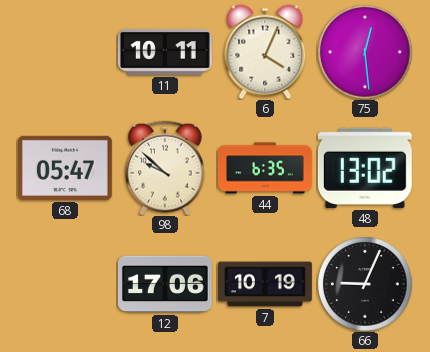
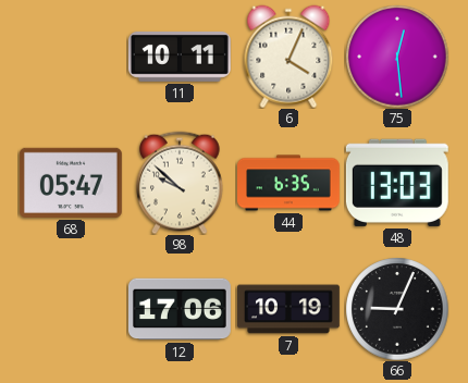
48: 13:02 -> 13:03
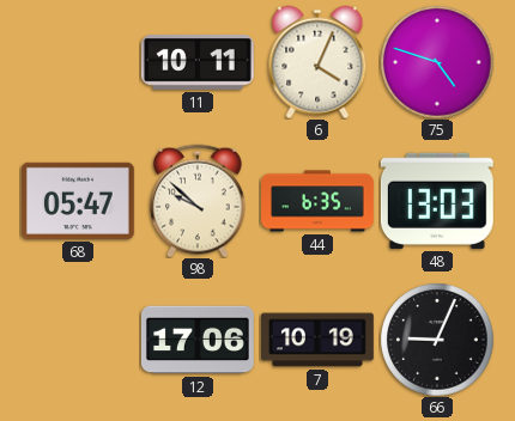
75: 12:29 -> 4:48
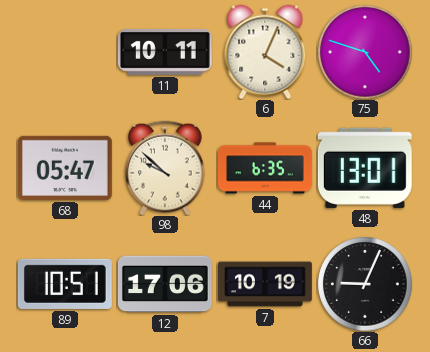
48: 13:03 -> 13:01
89: none -> 10:51
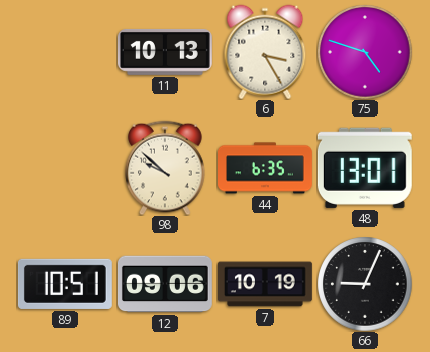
11: 10:11 -> 10:13
6: 4:04 -> 3:25
68: 05:47 -> none
12: 17:06 -> 09:06
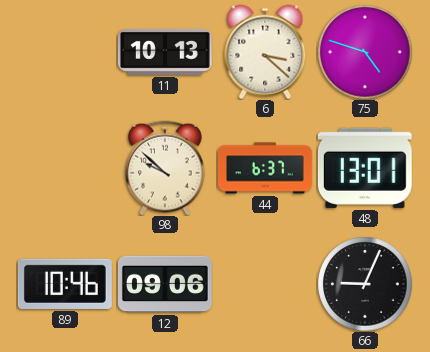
6: 3:25 -> 3:22
44: 6:35 -> 6:37
89: 10:51 -> 10:46
7: 10:19 -> none
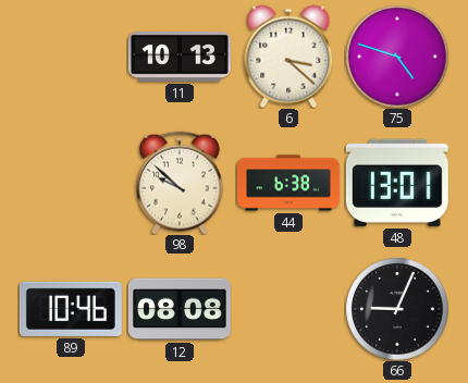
44: 6:37 -> 6:38
12: 09:06 -> 08:08
